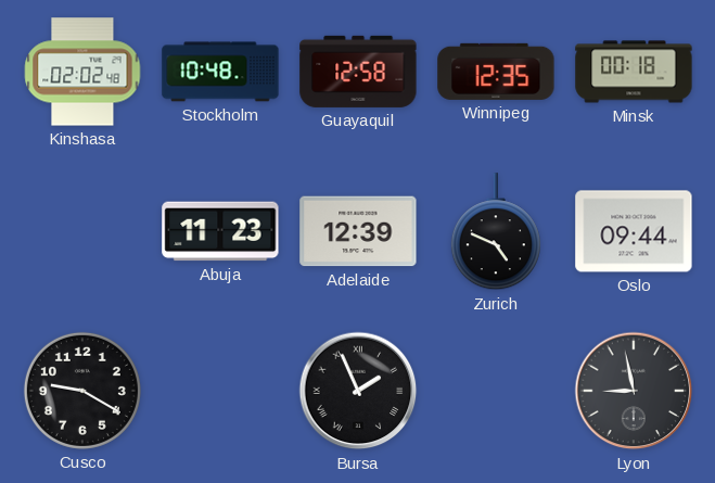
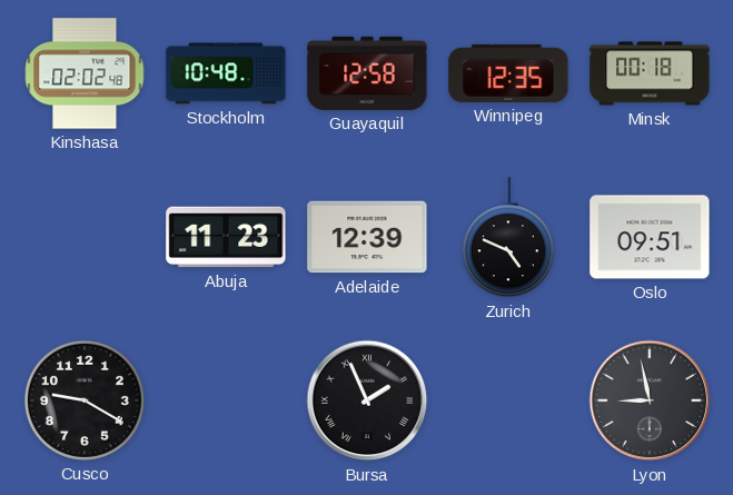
Oslo: 09:44 -> 09:51
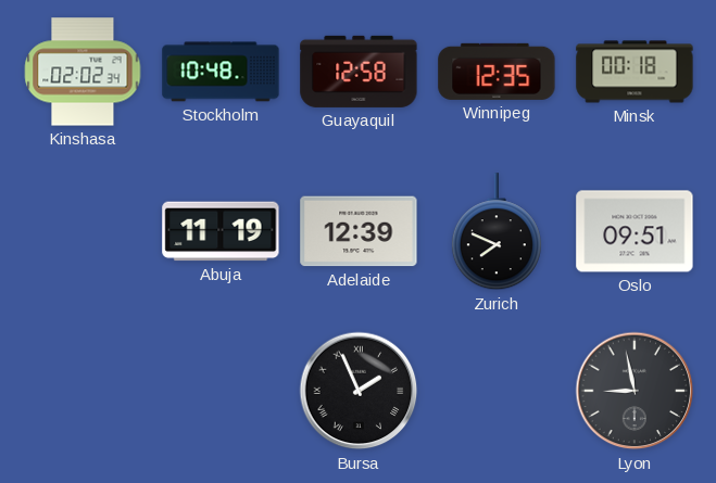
Kinshasa: 02:02:48 -> 02:02:34
Abuja: 11:23 -> 11:19
Zurich: 4:49 -> 7:49
Cusco: 9:20 -> none
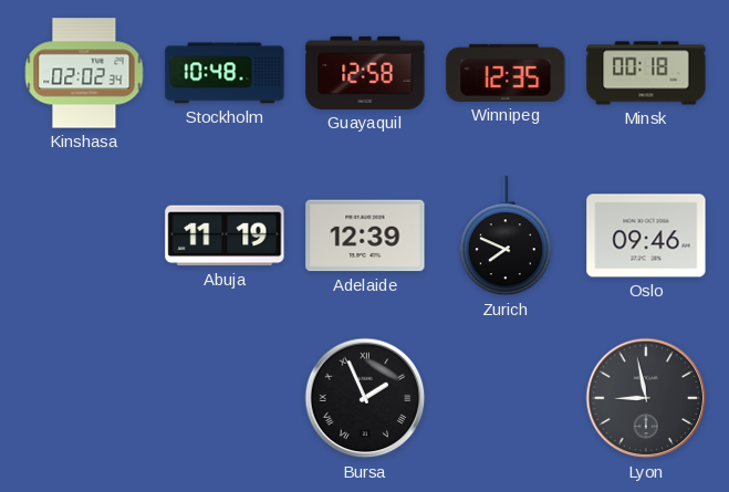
Oslo: 09:51 -> 09:46
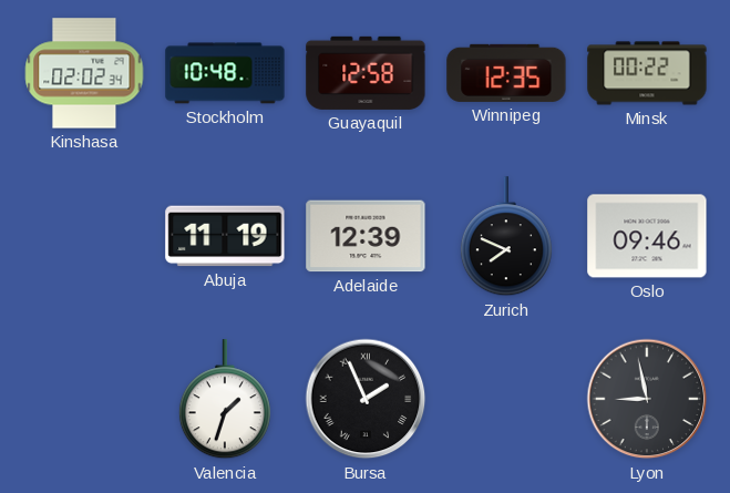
Minsk: 00:18 -> 00:22
Valencia: none -> 1:33
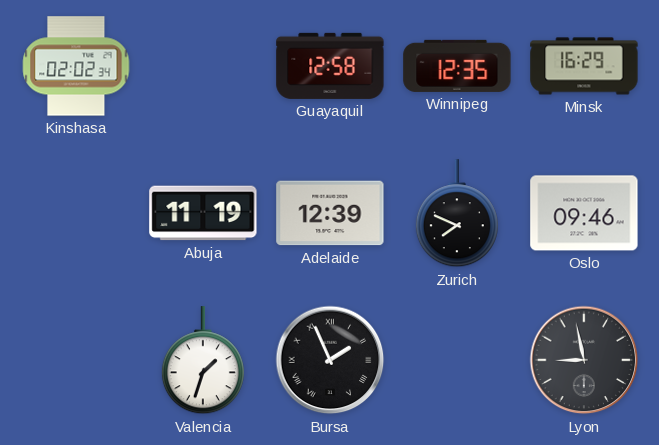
Stockholm: 10:48 -> none
Minsk: 00:22 -> 16:29
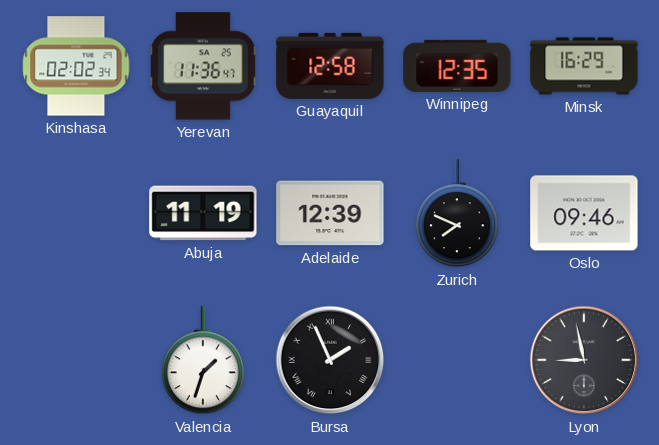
Yerevan: none -> 11:36
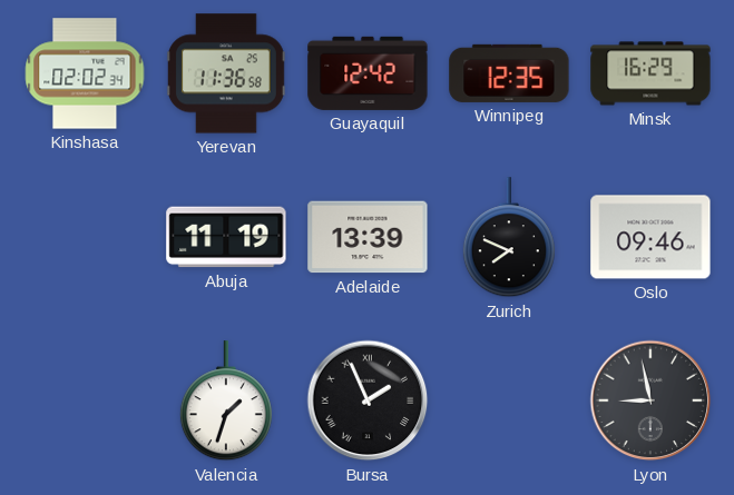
Yerevan: 11:36:47 -> 11:36:58
Guayaquil: 12:58 -> 12:42
Adelaide: 12:39 -> 13:39
